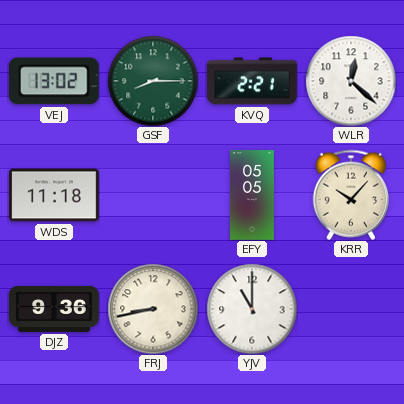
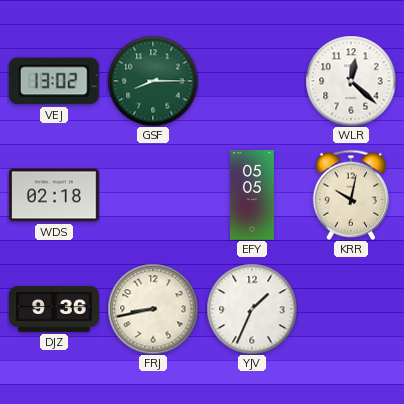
KVQ: 2:21 -> none
WDS: 11:18 -> 02:18
KRR: 10:07 -> 10:02
YJV: 11:00 -> 1:34
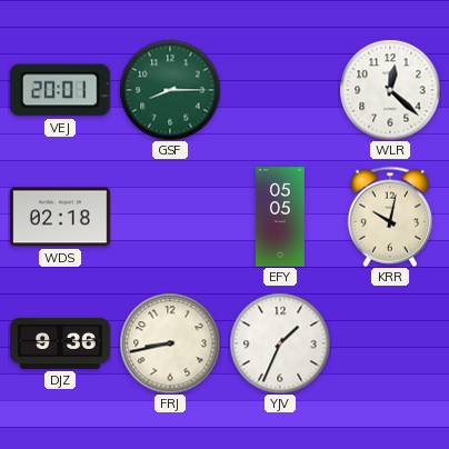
VEJ: 13:02 -> 20:01
